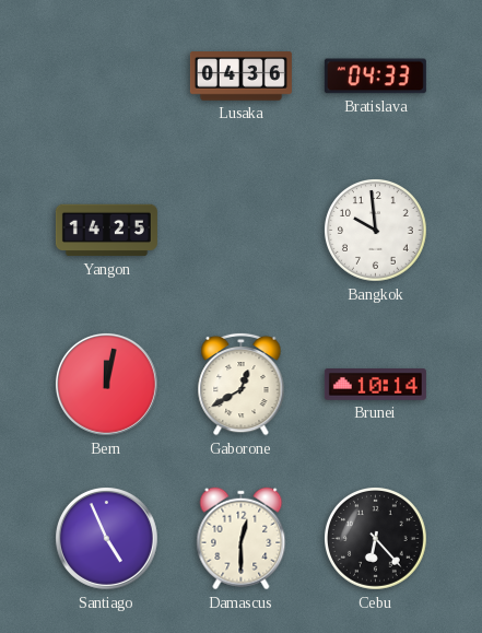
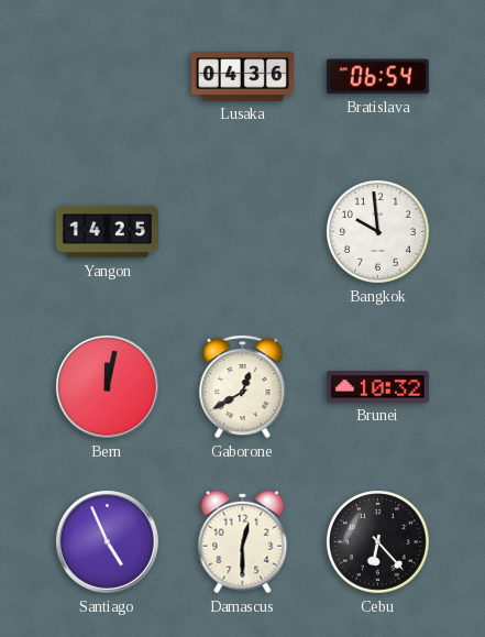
Bratislava: 04:33 -> 06:54
Brunei: 10:14 -> 10:32
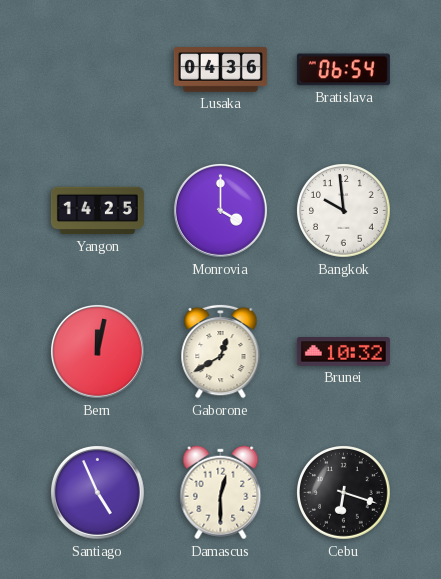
Monrovia: none -> 4:00
Cebu: 6:23 -> 6:18
